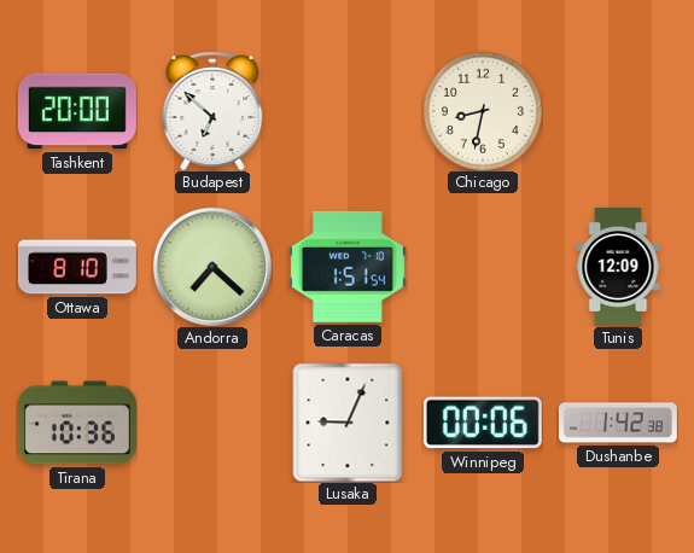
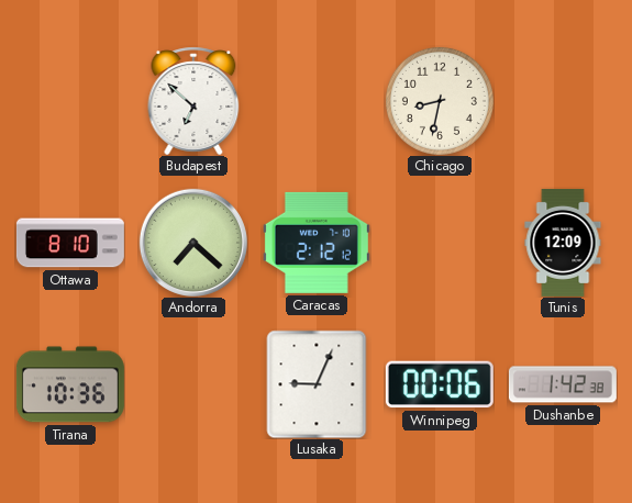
Tashkent: 20:00 -> none
Caracas: 1:51 -> 2:12
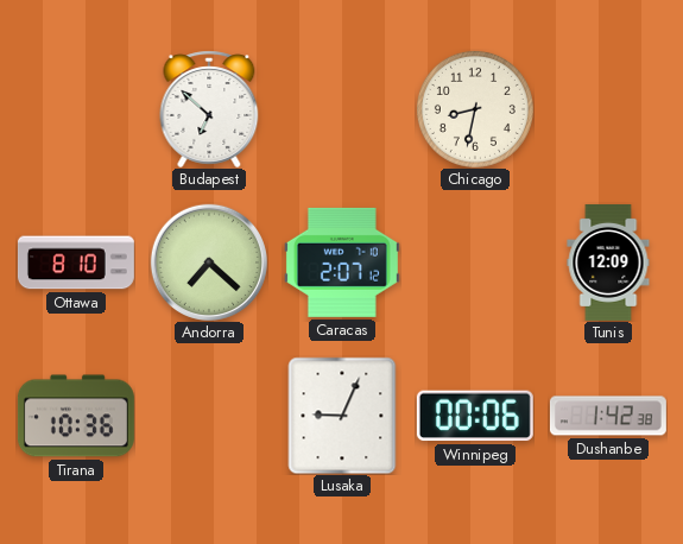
Caracas: 2:12 -> 2:07
